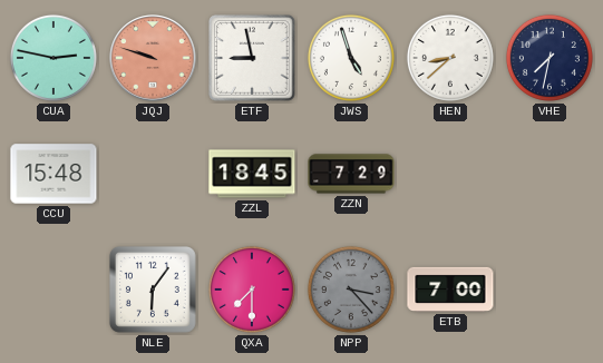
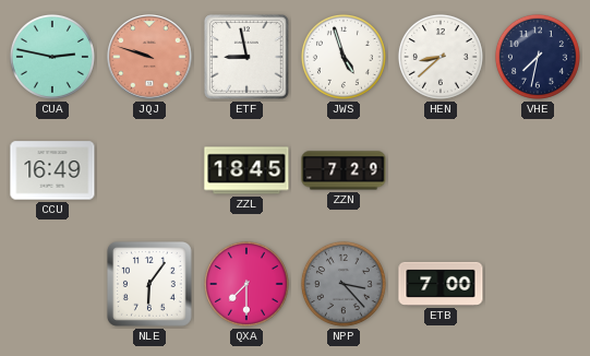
CCU: 15:48 -> 16:49
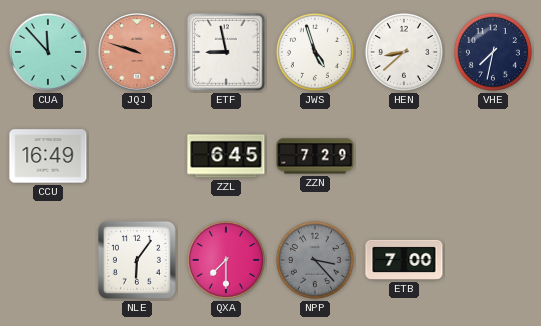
CUA: 2:47 -> 11:53
ZZL: 18:45 -> 6:45
